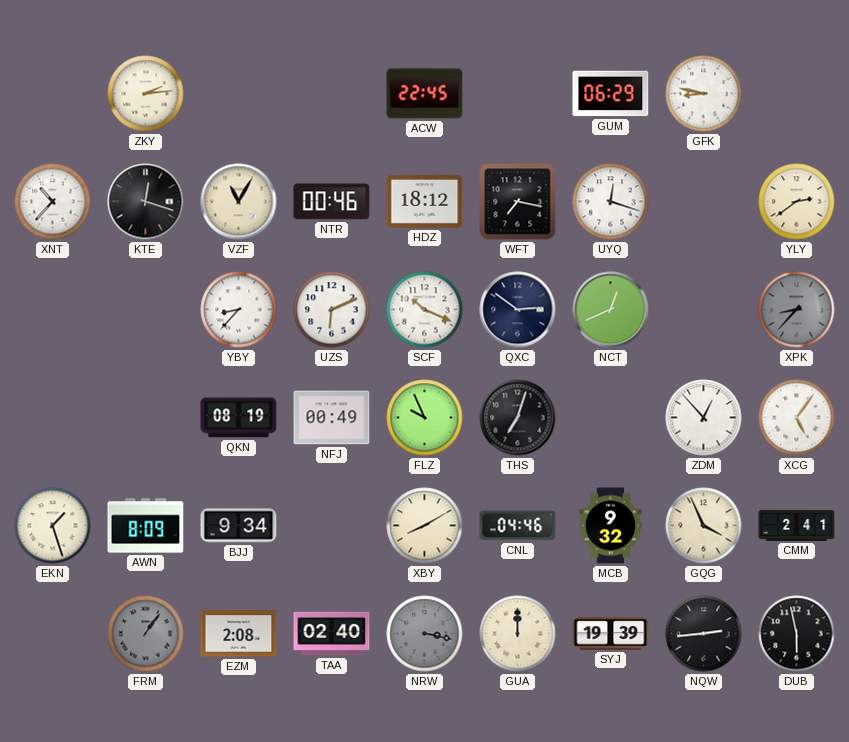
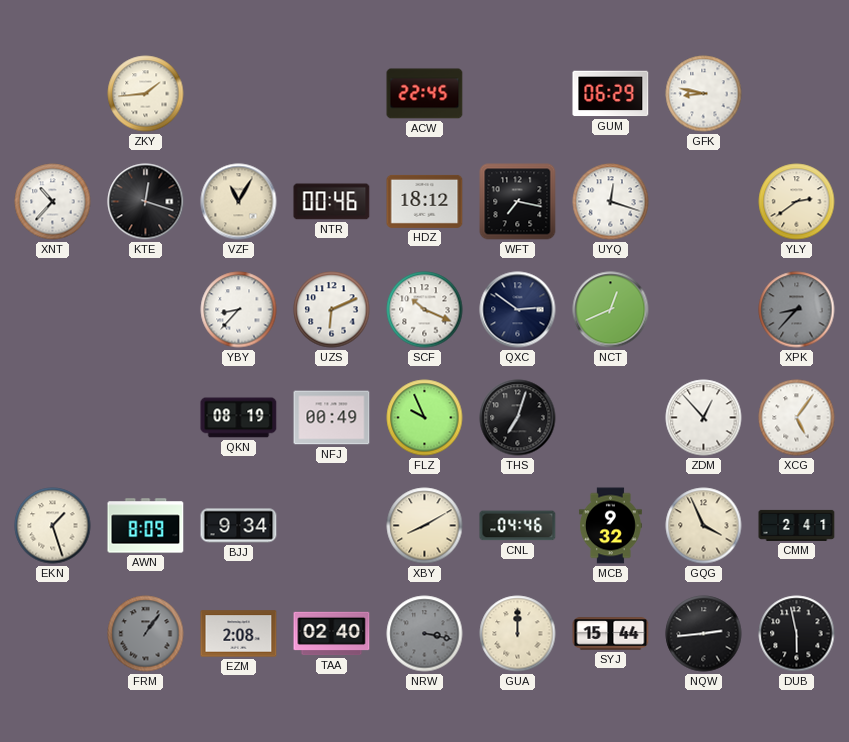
ZKY: 2:14 -> 1:44
SYJ: 19:39 -> 15:44
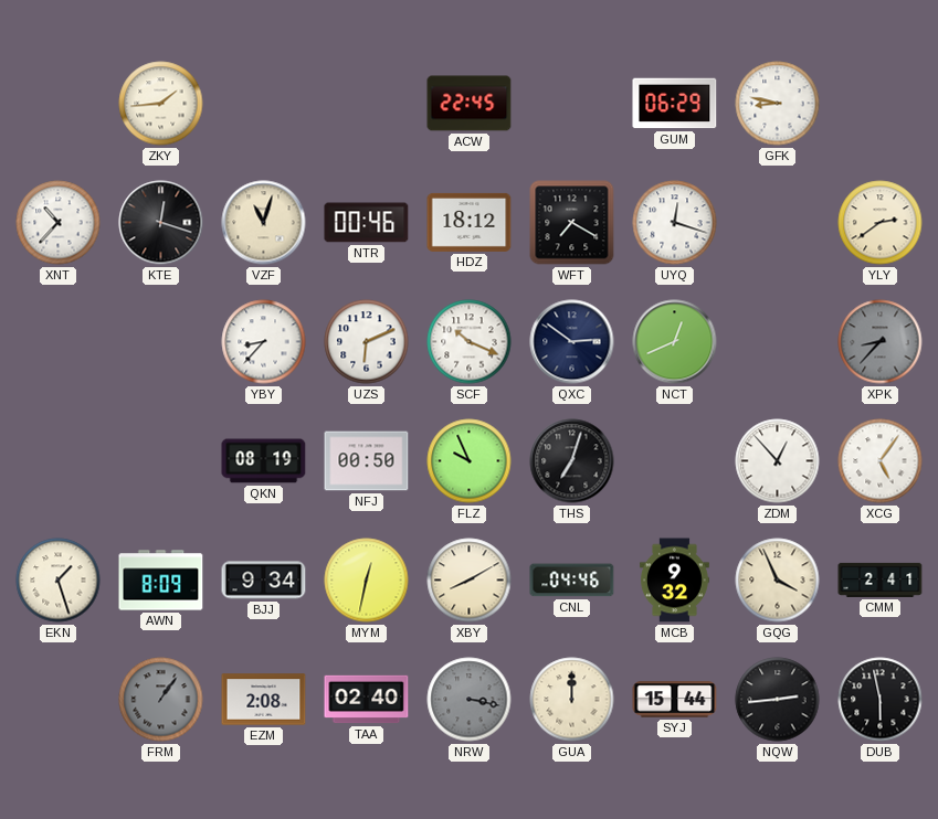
VZF: 11:05 -> 11:03
WFT: 7:17 -> 7:20
NFJ: 00:49 -> 00:50
MYM: none -> 12:32
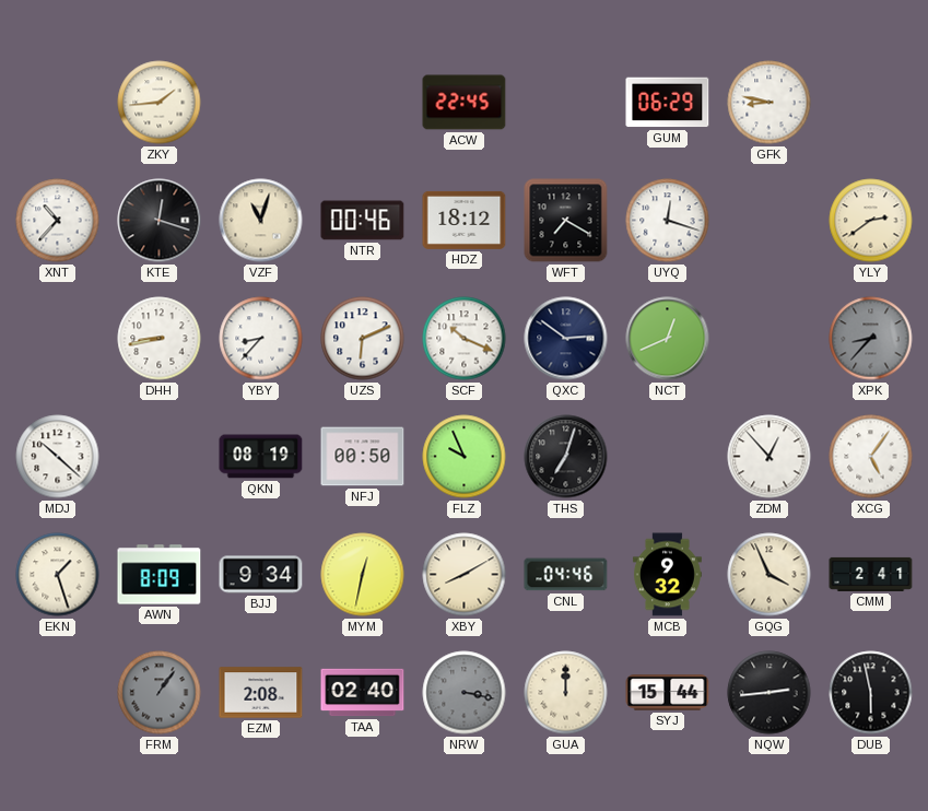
DHH: none -> 8:43
MDJ: none -> 10:22
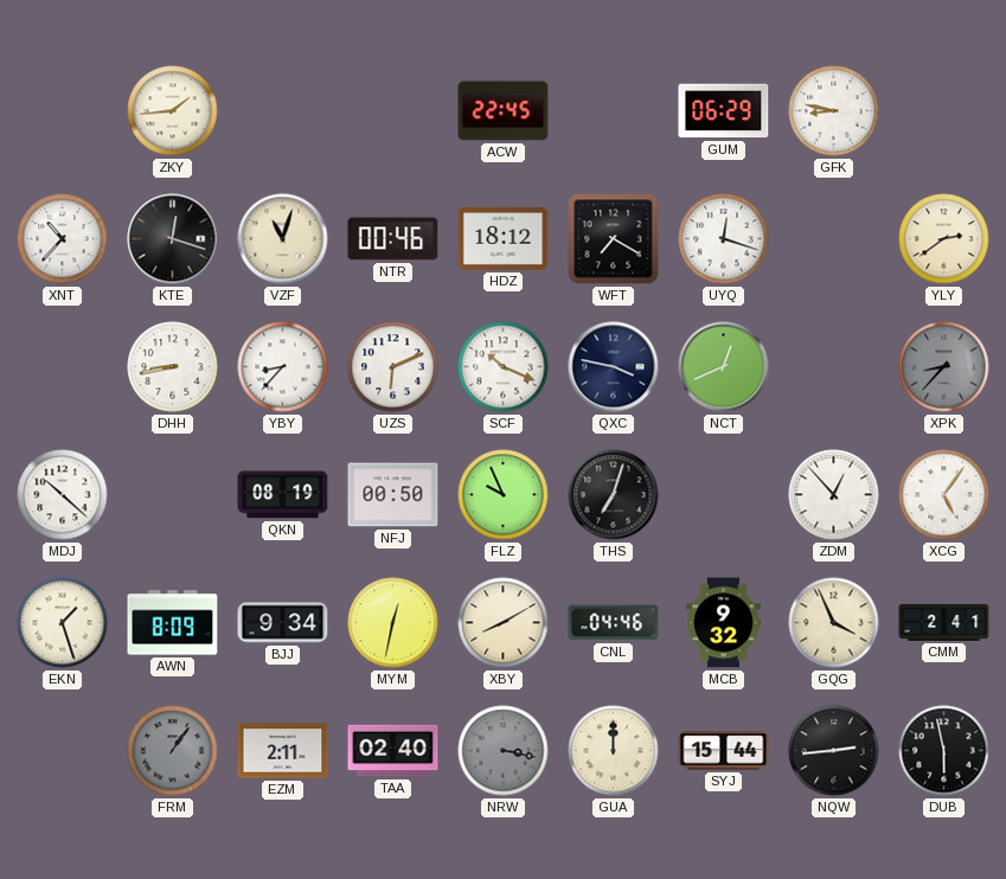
QXC: 2:51 -> 3:47
EZM: 2:08 -> 2:11
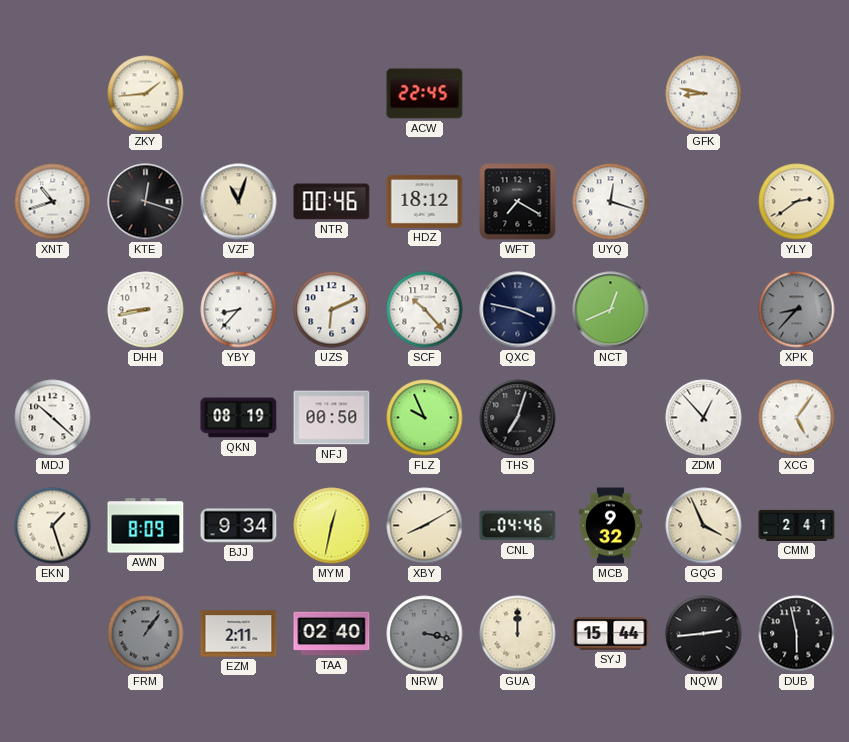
GUM: 06:29 -> none
XNT: 10:37 -> 10:42
SCF: 10:19 -> 10:23
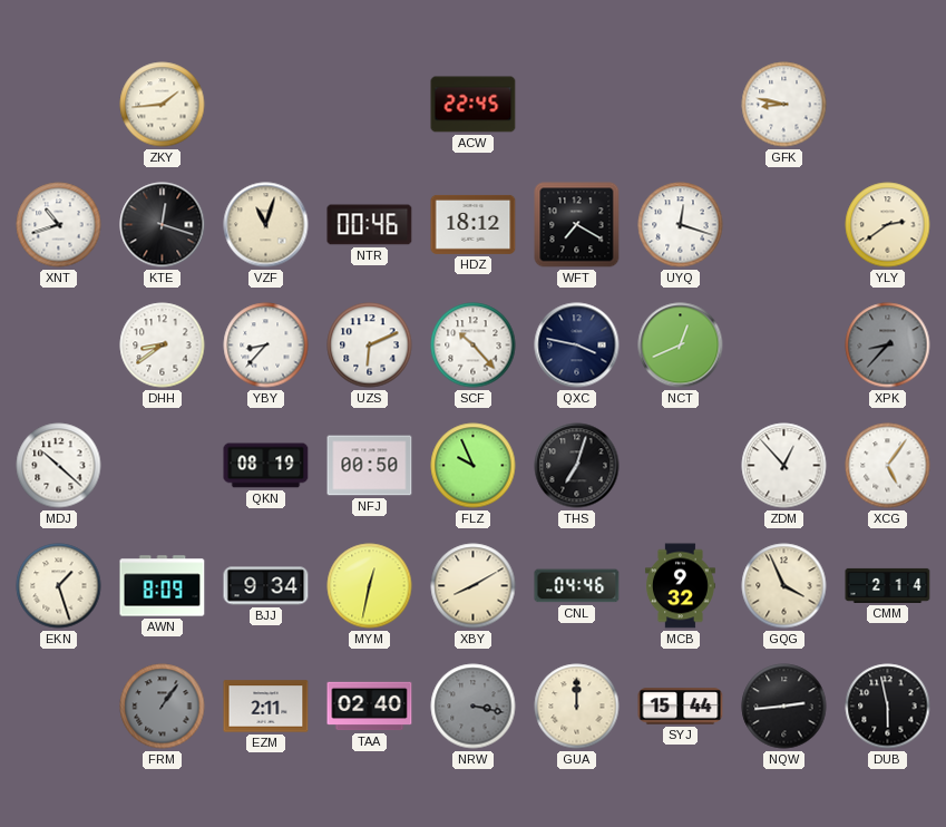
DHH: 8:43 -> 8:39
CMM: 2:41 -> 2:14
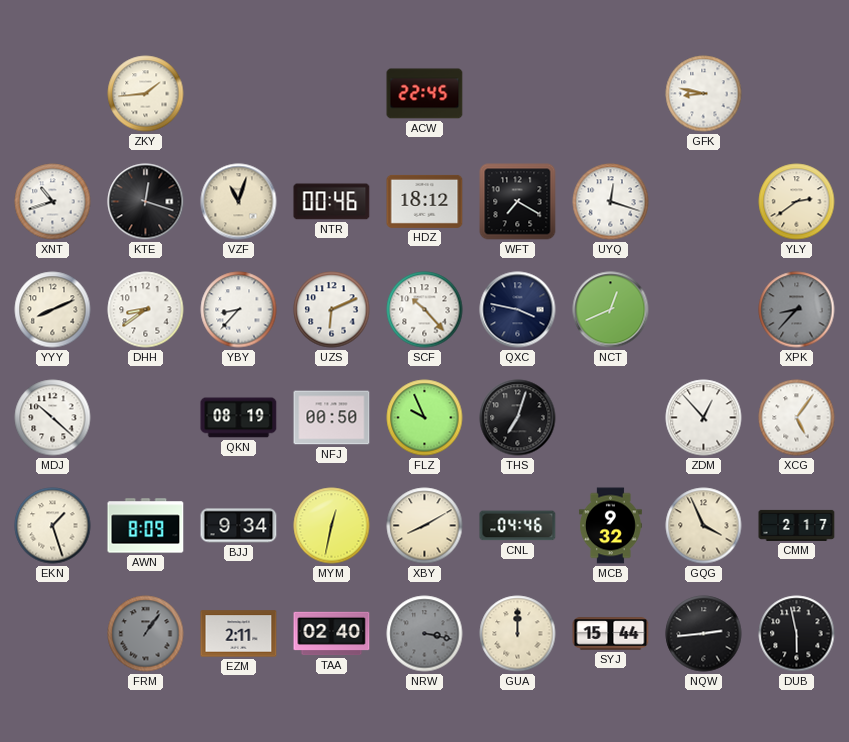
YYY: none -> 8:11
CMM: 2:14 -> 2:17
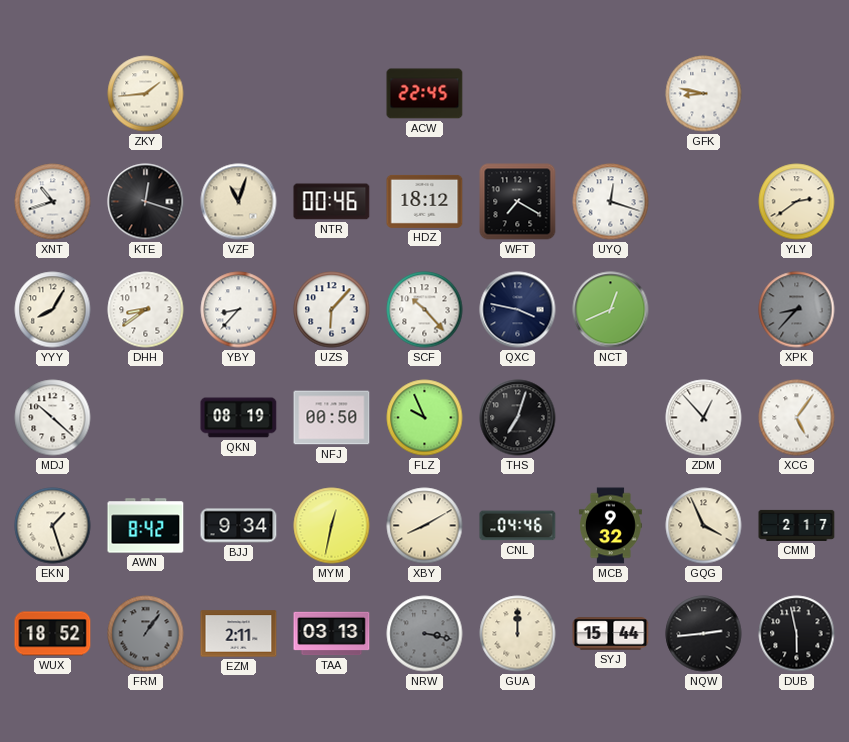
YYY: 8:11 -> 8:05
UZS: 6:11 -> 6:07
AWN: 8:09 -> 8:42
WUX: none -> 18:52
TAA: 02:40 -> 03:13
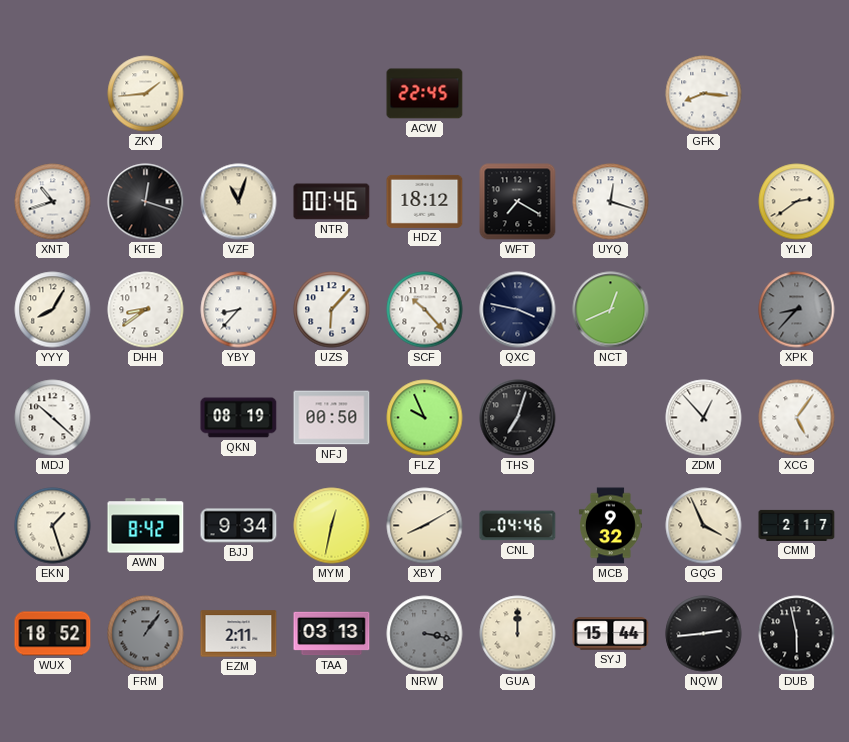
GFK: 8:47 -> 8:16
